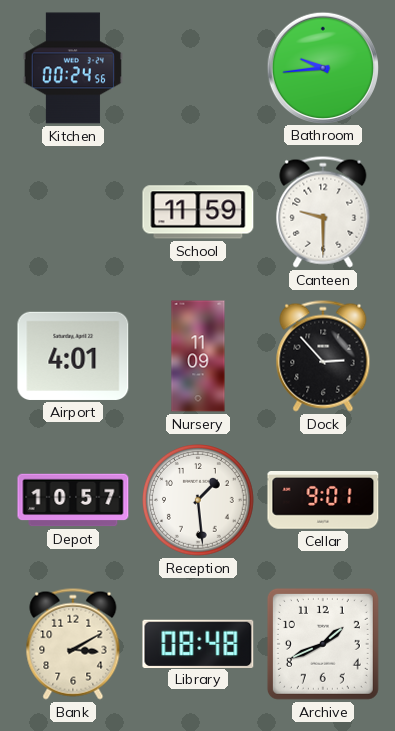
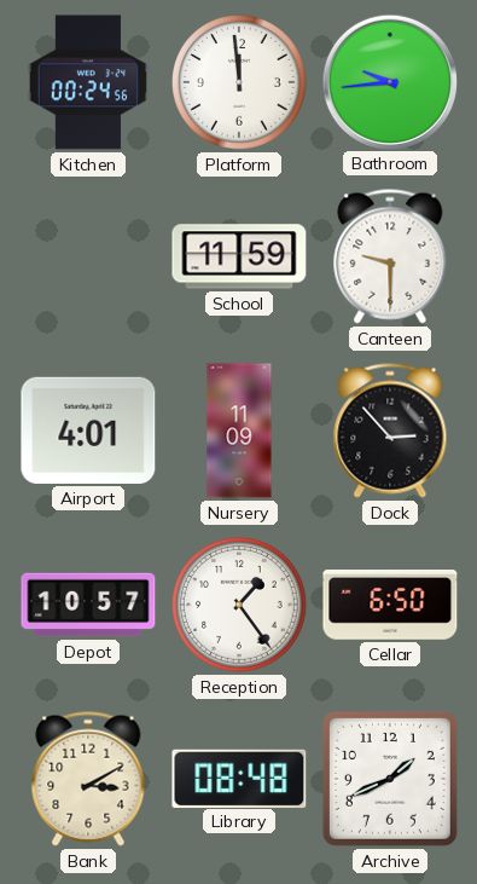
Platform: none -> 11:59
Reception: 1:29 -> 1:24
Cellar: 9:01 -> 6:50
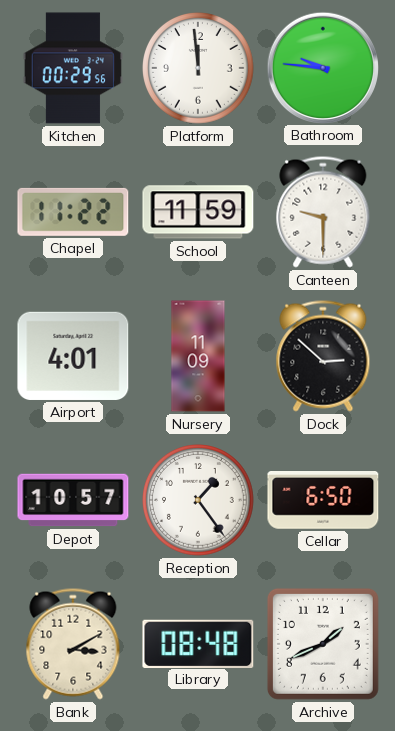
Kitchen: 00:24 -> 00:29
Bathroom: 9:44 -> 9:46
Chapel: none -> 11:22
Dock: 2:53 -> 2:52
